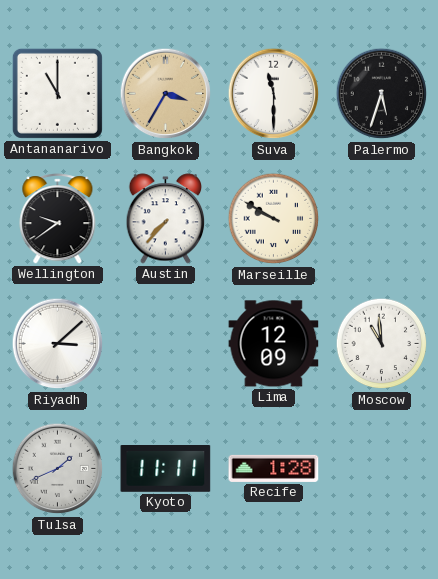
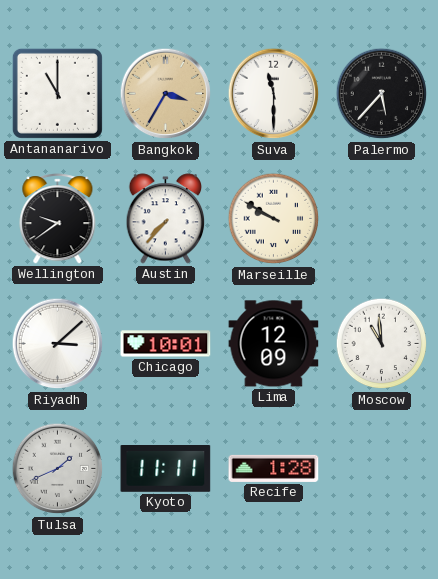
Palermo: 5:33 -> 5:37
Chicago: none -> 10:01
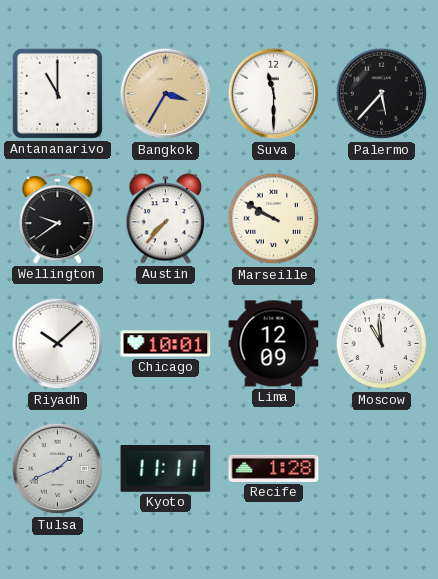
Riyadh: 3:08 -> 10:08
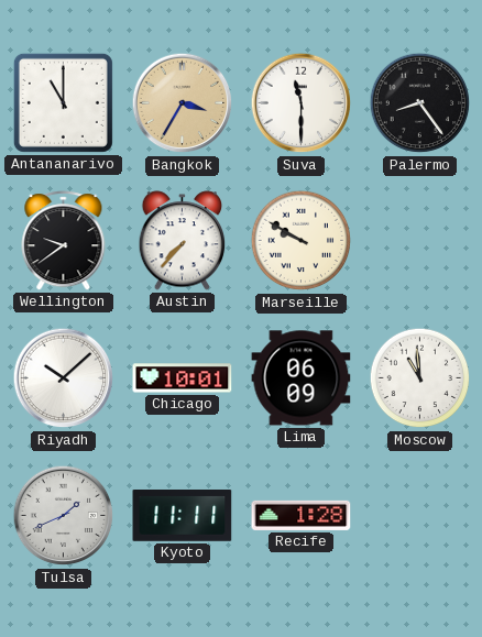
Palermo: 5:37 -> 8:24
Lima: 12:09 -> 06:09
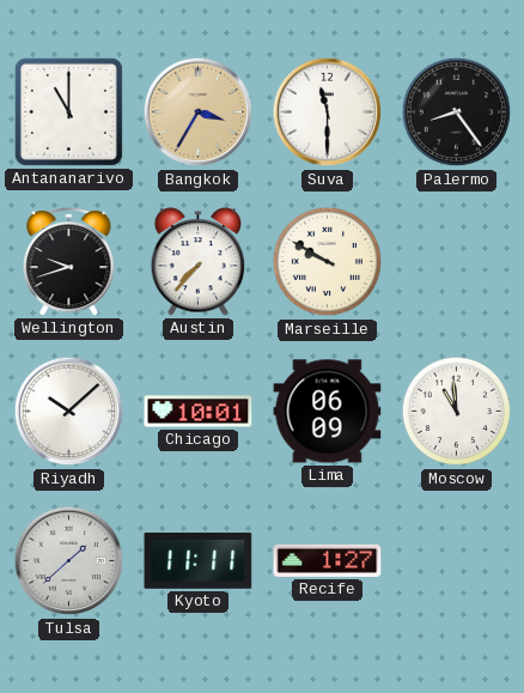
Wellington: 9:39 -> 9:42
Tulsa: 1:41 -> 1:38
Recife: 1:28 -> 1:27
